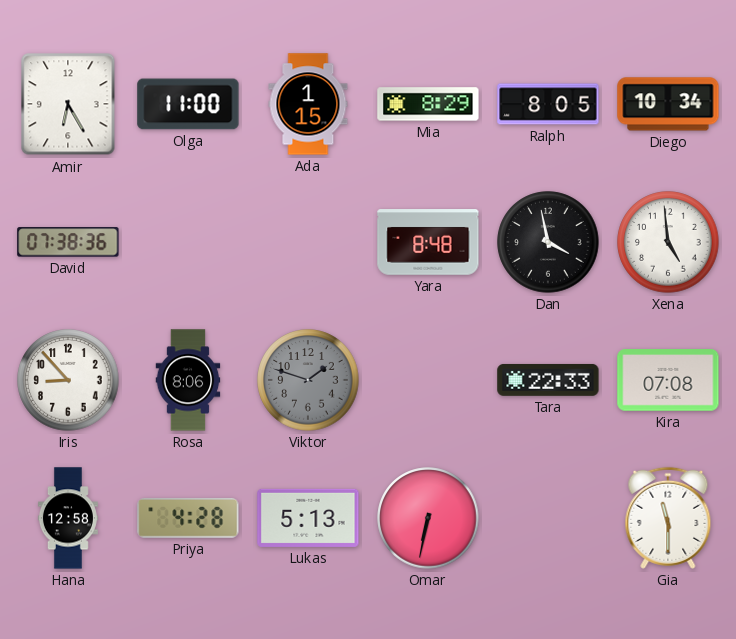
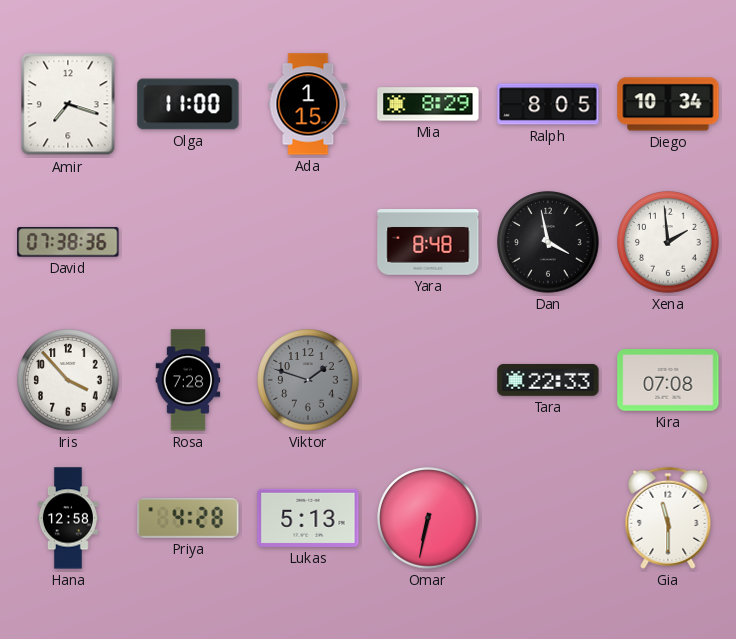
Amir: 6:25 -> 7:18
Xena: 4:59 -> 1:59
Iris: 8:53 -> 3:53
Rosa: 8:06 -> 7:28
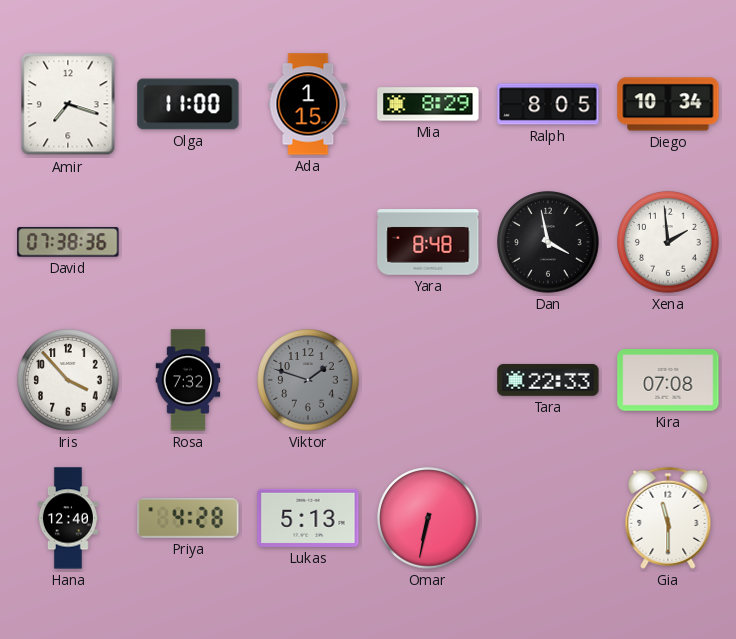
Rosa: 7:28 -> 7:32
Hana: 12:58 -> 12:40
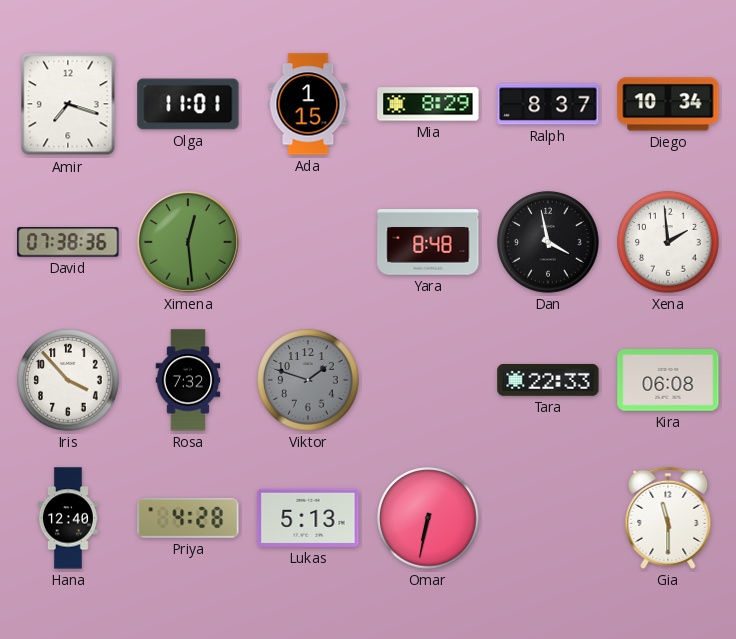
Olga: 11:00 -> 11:01
Ralph: 8:05 -> 8:37
Ximena: none -> 12:29
Kira: 07:08 -> 06:08
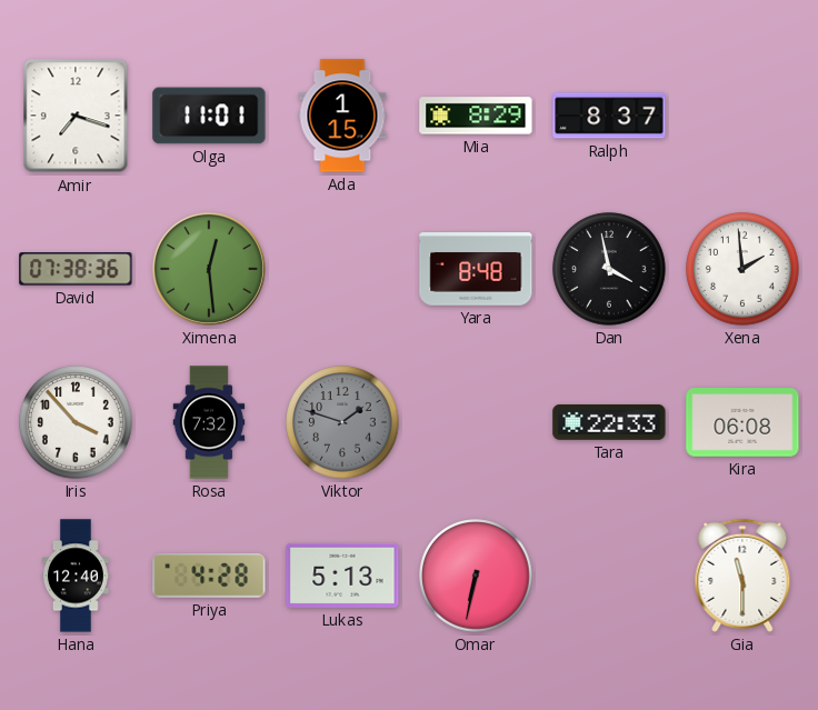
Diego: 10:34 -> none
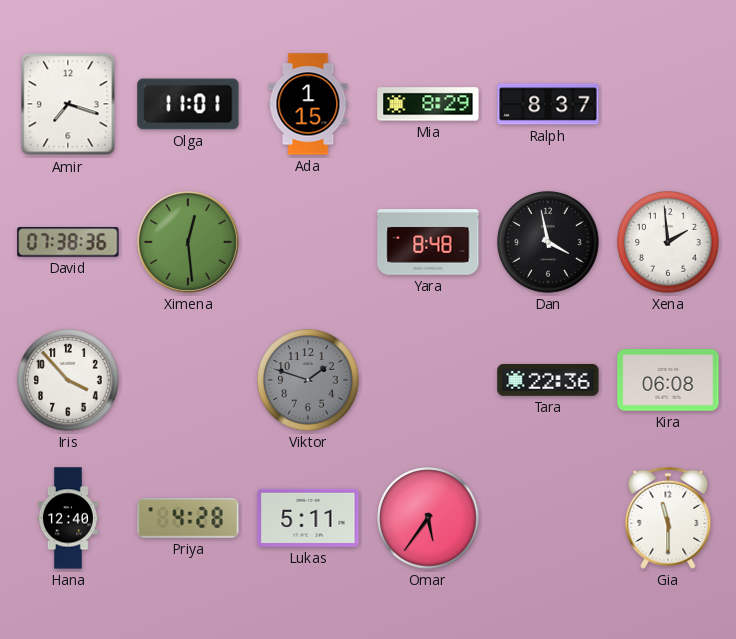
Rosa: 7:32 -> none
Tara: 22:33 -> 22:36
Lukas: 5:13 -> 5:11
Omar: 6:32 -> 5:36
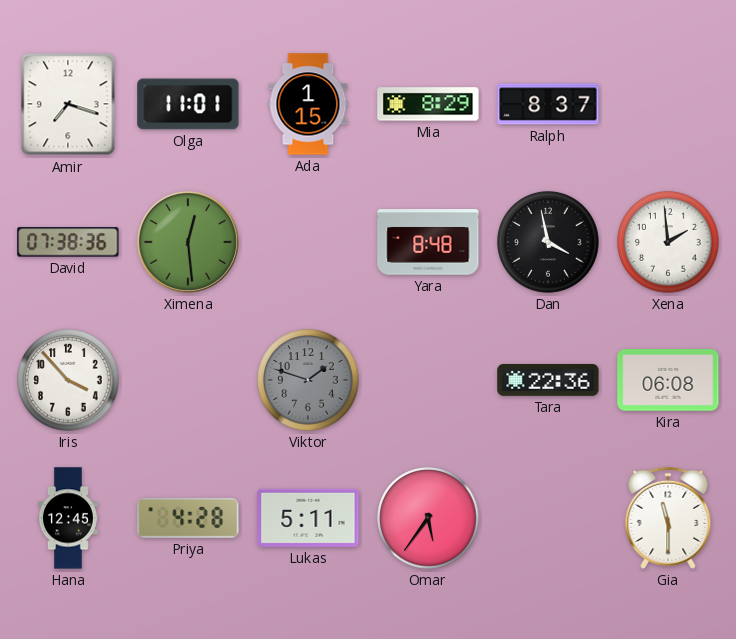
Hana: 12:40 -> 12:45
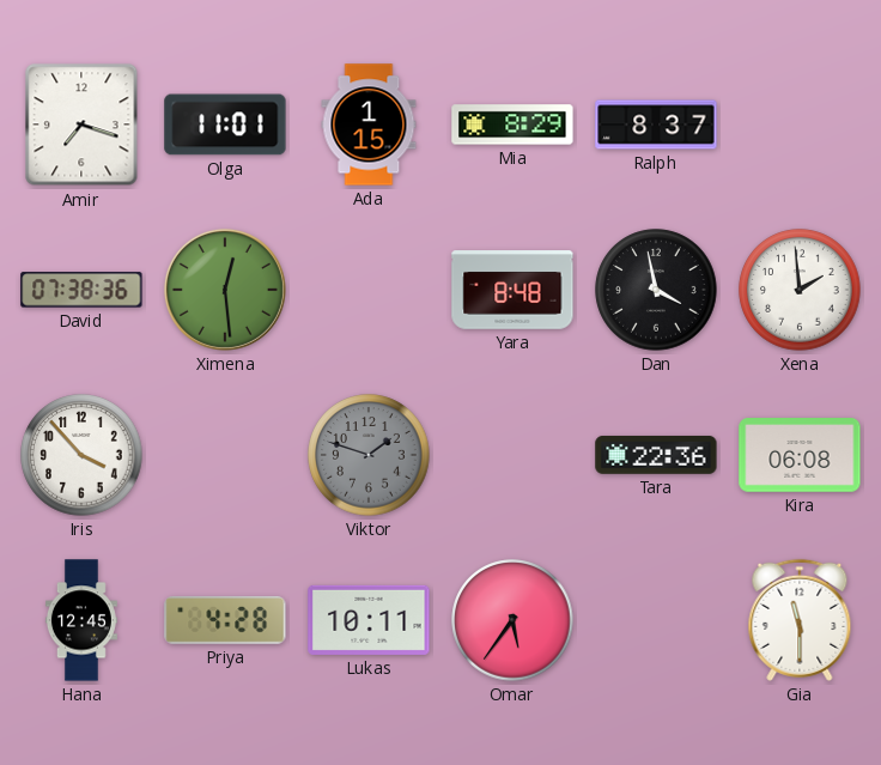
Lukas: 5:11 -> 10:11
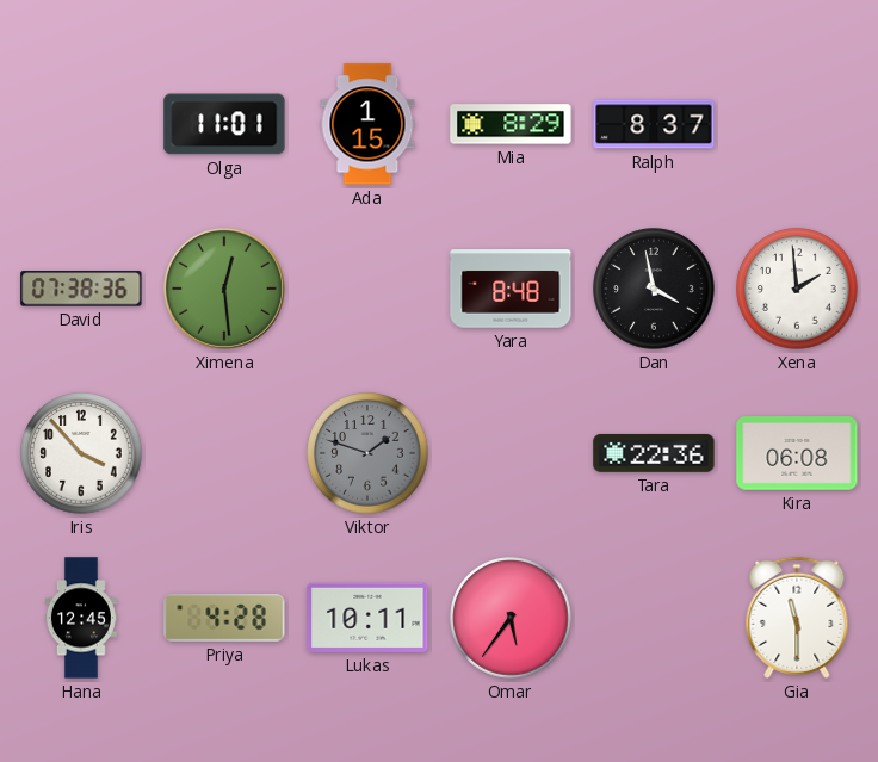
Amir: 7:18 -> none
